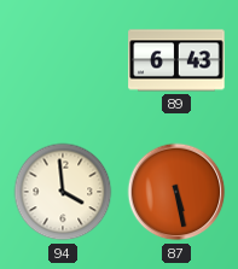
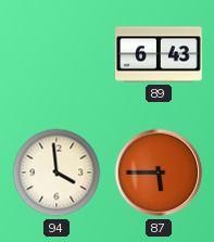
87: 5:28 -> 5:45
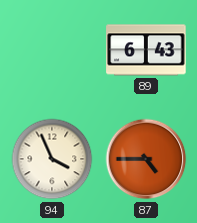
94: 3:59 -> 3:56
87: 5:45 -> 4:45
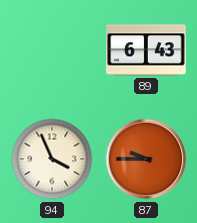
87: 4:45 -> 9:45
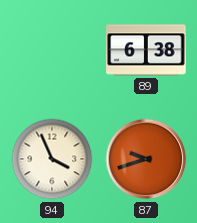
89: 6:43 -> 6:38
87: 9:45 -> 9:42
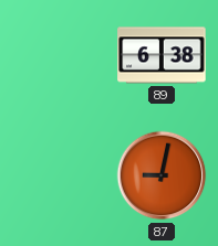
94: 3:56 -> none
87: 9:42 -> 9:02
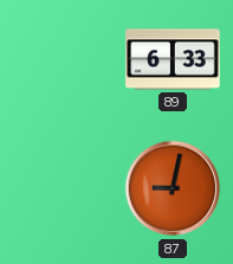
89: 6:38 -> 6:33
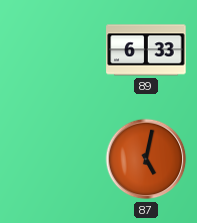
87: 9:02 -> 5:02
